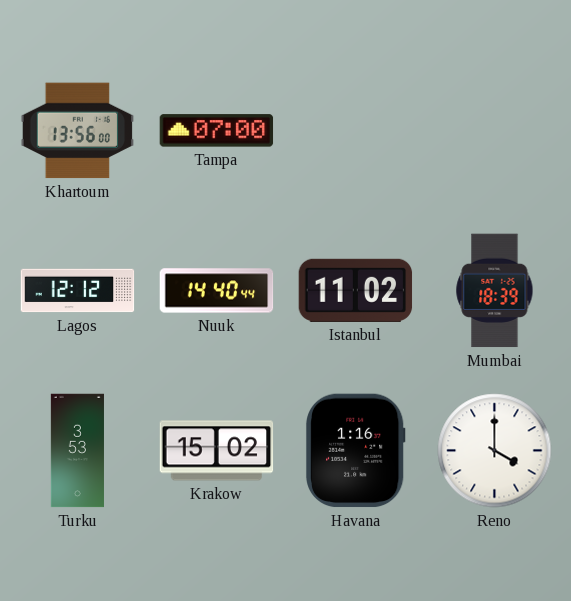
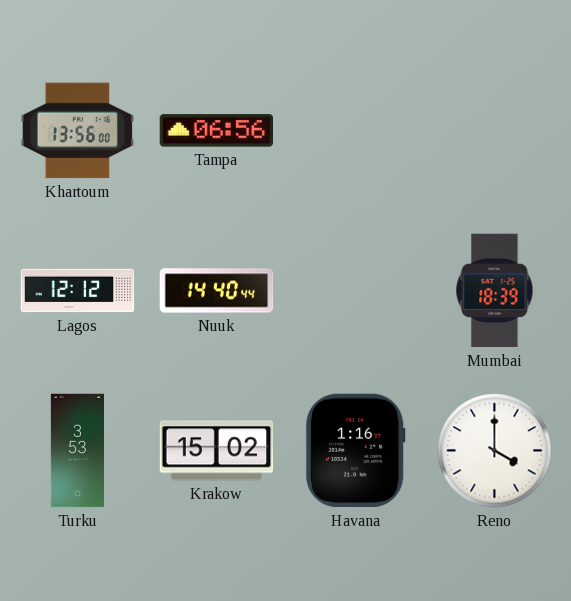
Tampa: 07:00 -> 06:56
Istanbul: 11:02 -> none
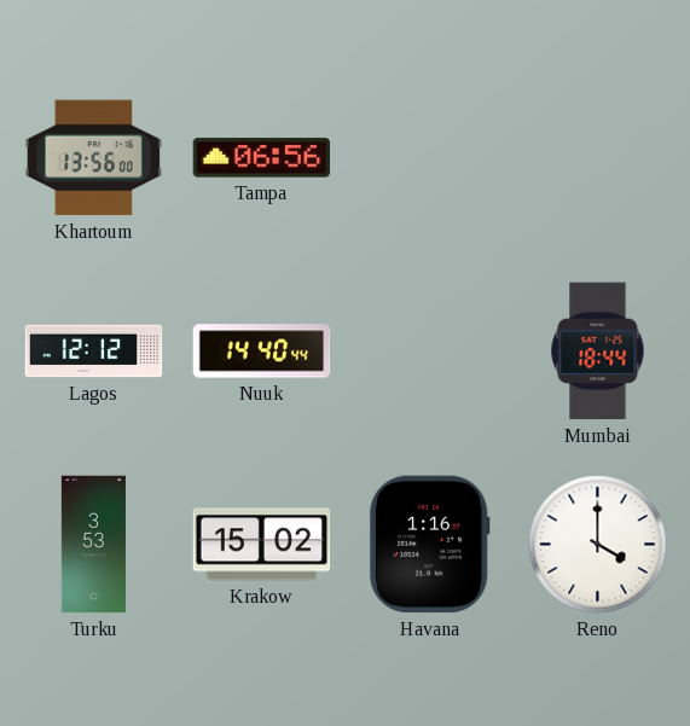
Mumbai: 18:39 -> 18:44
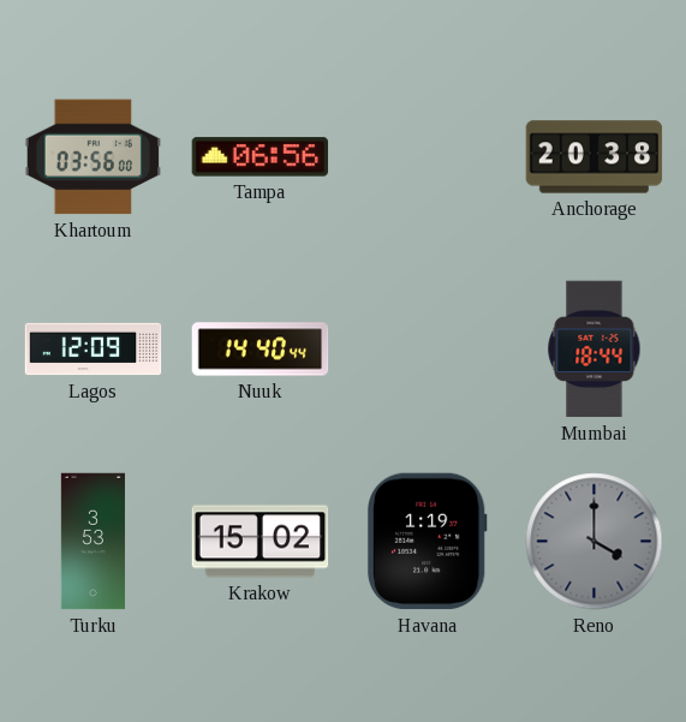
Khartoum: 13:56 -> 03:56
Anchorage: none -> 20:38
Lagos: 12:12 -> 12:09
Havana: 1:16 -> 1:19
Reno dial: white -> grey
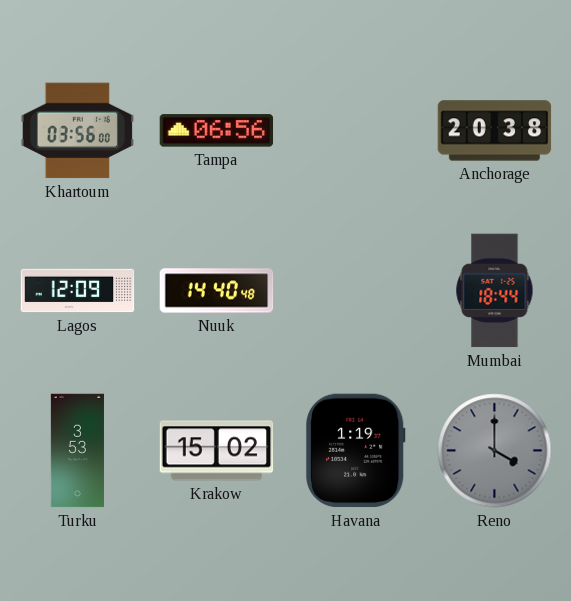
Nuuk: 14:40:44 -> 14:40:48
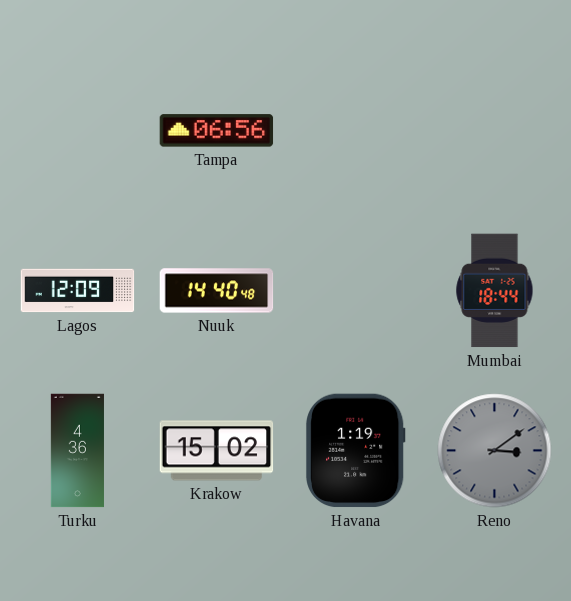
Khartoum: 03:56 -> none
Anchorage: 20:38 -> none
Turku: 3:53 -> 4:36
Reno: 4:00 -> 3:09
